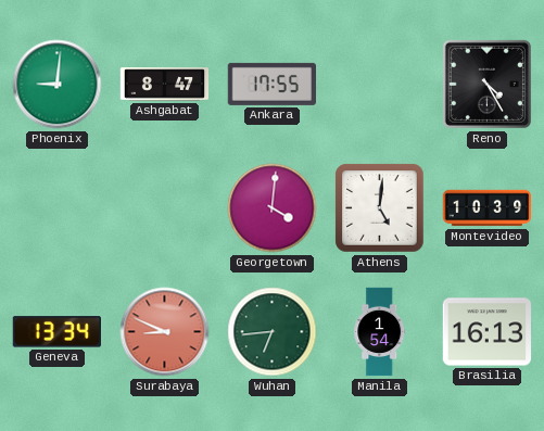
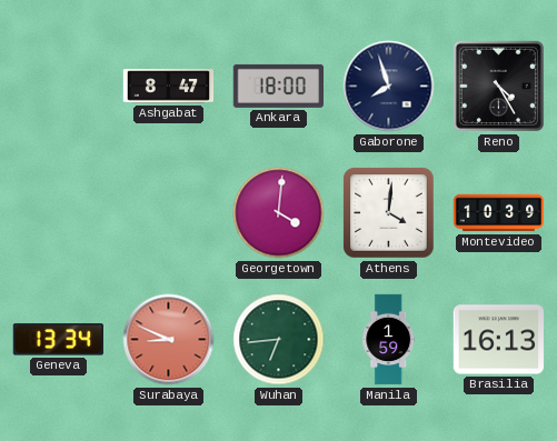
Phoenix: 9:01 -> none
Ankara: 17:55 -> 18:00
Gaborone: none -> 7:57
Athens: 5:01 -> 4:01
Manila: 1:54 -> 1:59
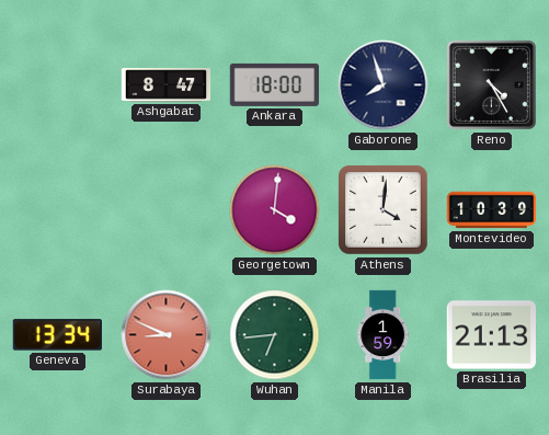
Brasilia: 16:13 -> 21:13
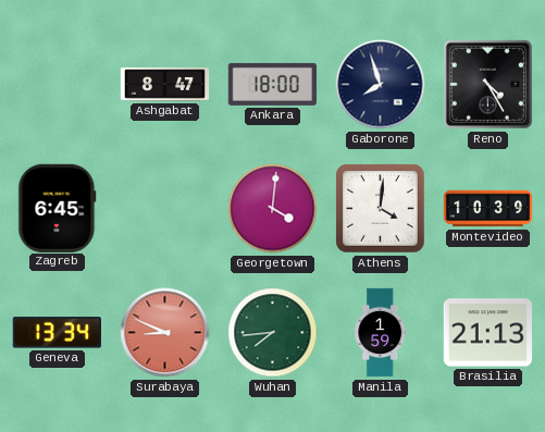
Zagreb: none -> 6:45
Wuhan: 6:44 -> 7:44
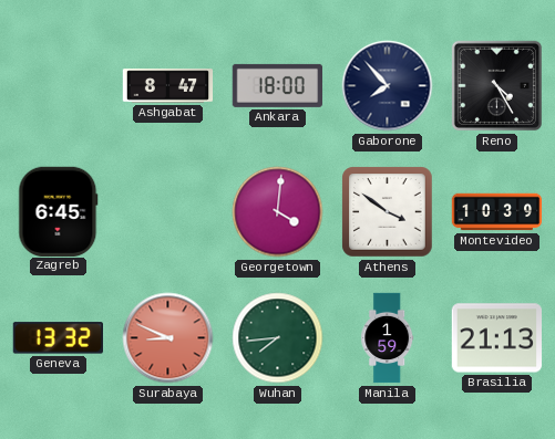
Gaborone: 7:57 -> 7:53
Athens: 4:01 -> 3:51
Geneva: 13:34 -> 13:32
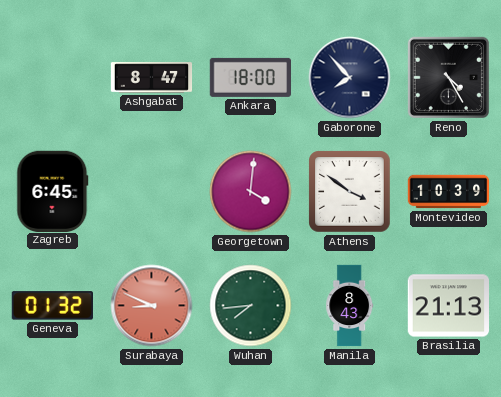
Geneva: 13:32 -> 01:32
Manila: 1:59 -> 8:43
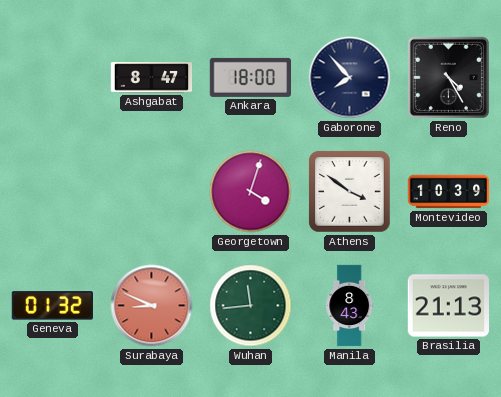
Zagreb: 6:45 -> none
Georgetown: 4:01 -> 4:03
Wuhan: 7:44 -> 11:44
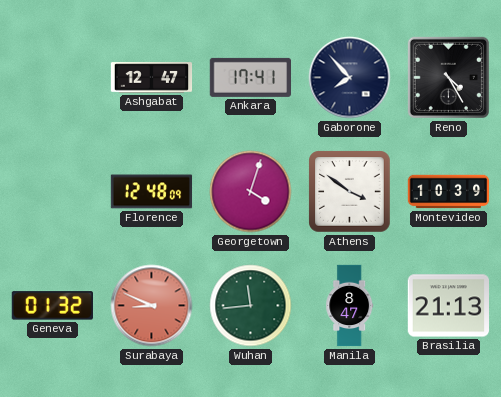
Ashgabat: 8:47 -> 12:47
Ankara: 18:00 -> 17:41
Florence: none -> 12:48
Manila: 8:43 -> 8:47
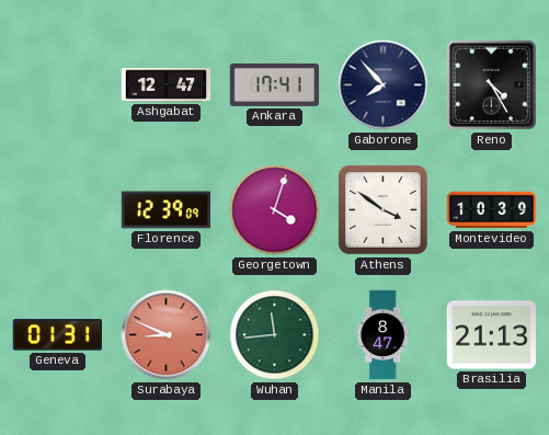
Florence: 12:48 -> 12:39
Geneva: 01:32 -> 01:31
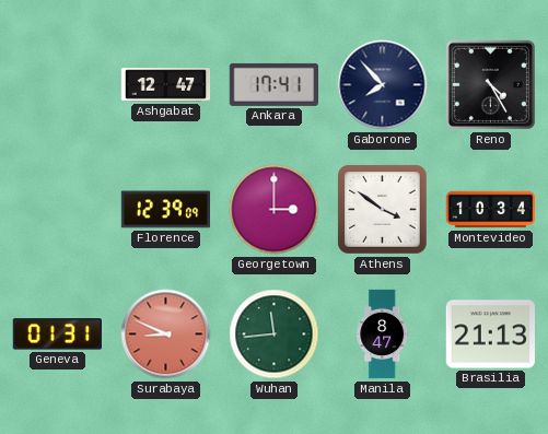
Georgetown: 4:03 -> 3:00
Montevideo: 10:39 -> 10:34
